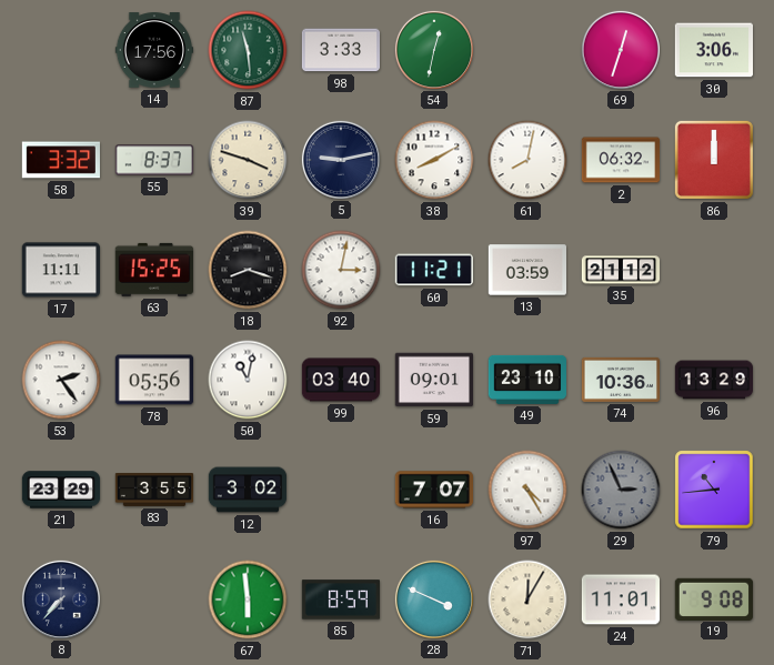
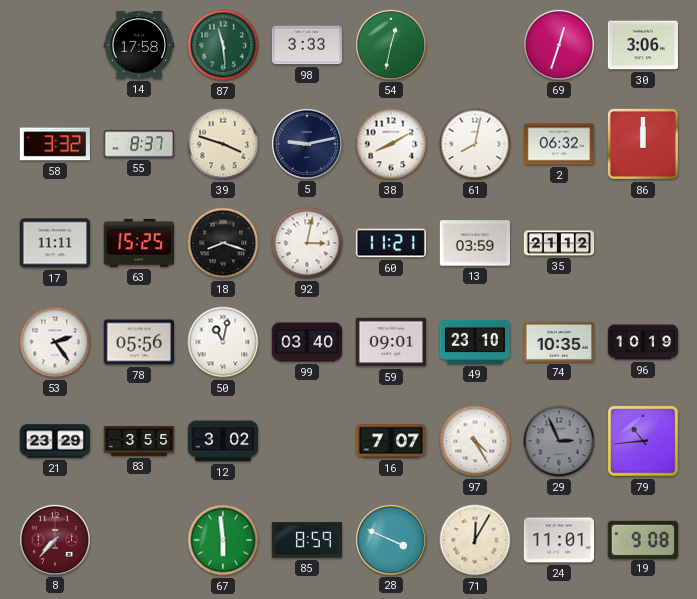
14: 17:56 -> 17:58
74: 10:36 -> 10:35
96: 13:29 -> 10:19
8 dial: navy -> burgundy
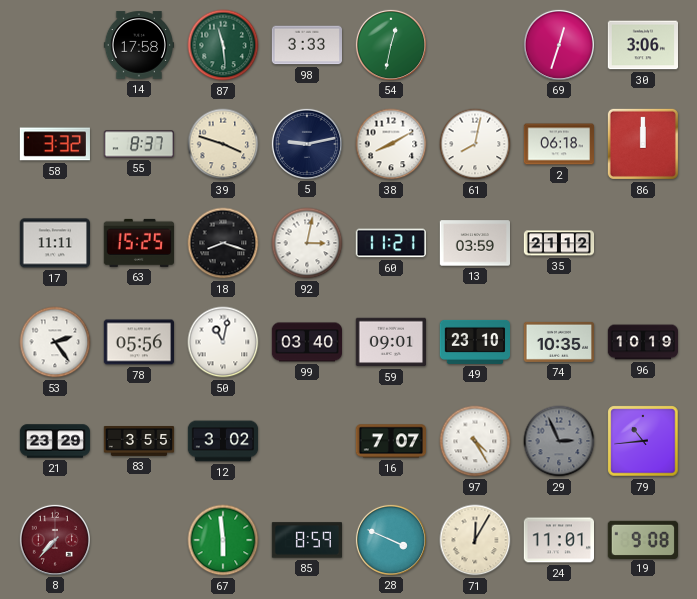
2: 06:32 -> 06:18
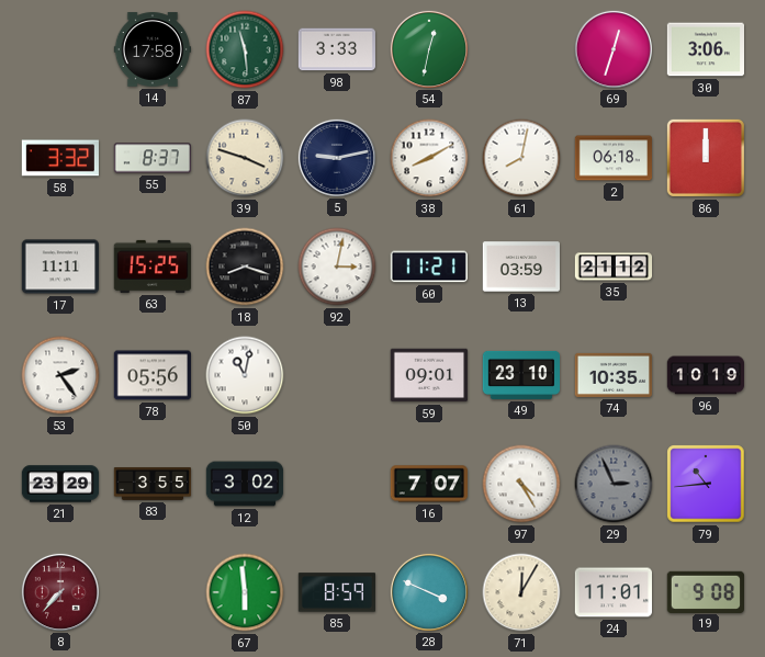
99: 03:40 -> none
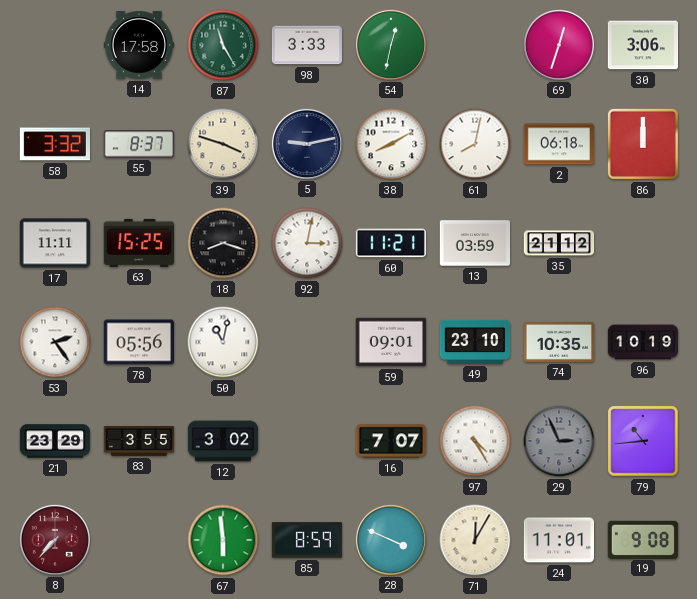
87: 11:29 -> 11:25
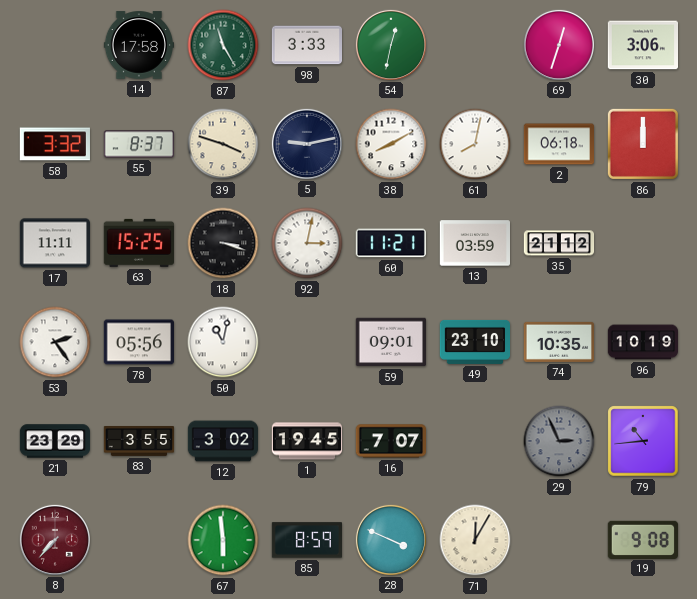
18: 8:18 -> 3:18
1: none -> 19:45
97: 4:25 -> none
24: 11:01 -> none
